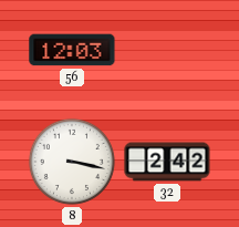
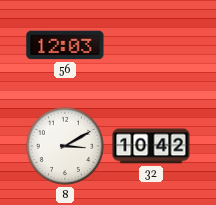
8: 3:17 -> 3:10
32: 2:42 -> 10:42
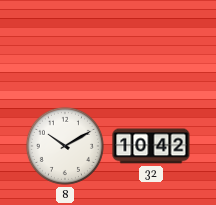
56: 12:03 -> none
8: 3:10 -> 10:10
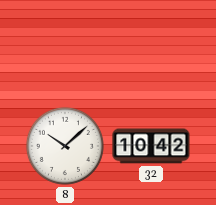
8: 10:10 -> 10:08
